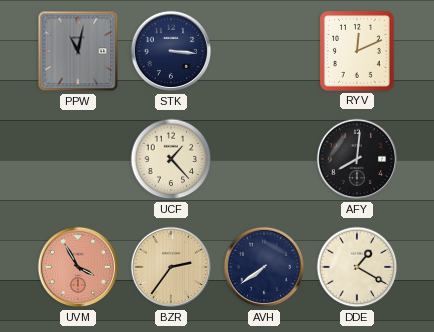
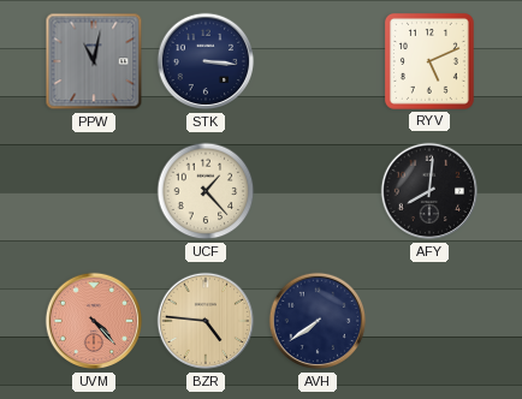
RYV: 12:11 -> 5:11
UVM: 3:55 -> 4:23
BZR: 2:36 -> 4:46
DDE: 1:20 -> none
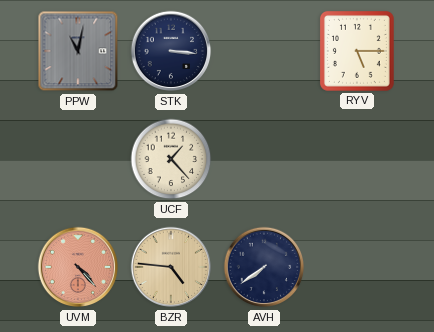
RYV: 5:11 -> 5:15
AFY: 8:01 -> none
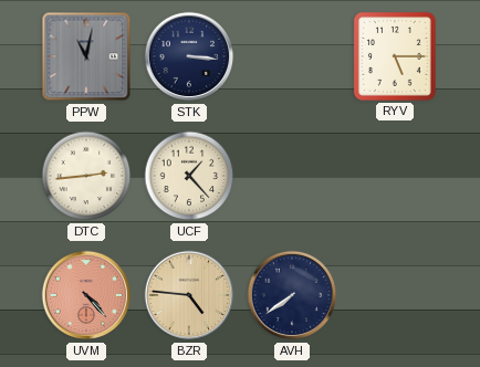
DTC: none -> 2:44
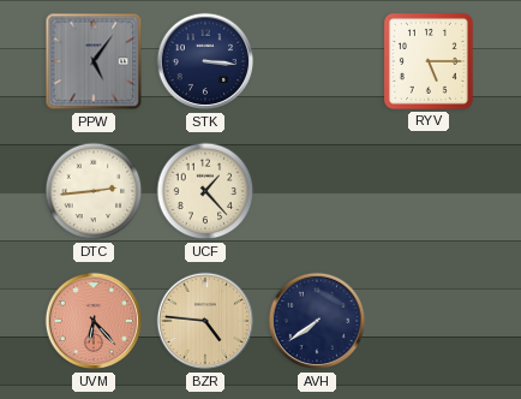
PPW: 11:02 -> 5:06
UVM: 4:23 -> 6:23
